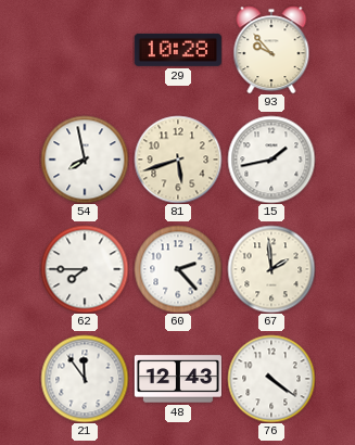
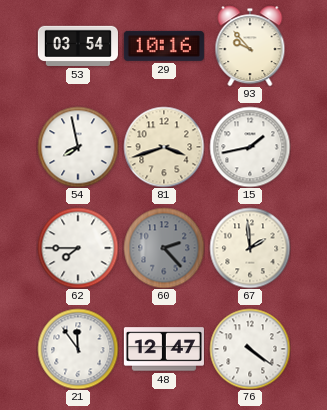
53: none -> 03:54
29: 10:28 -> 10:16
81: 5:42 -> 3:42
60 dial: white -> grey
48: 12:43 -> 12:47
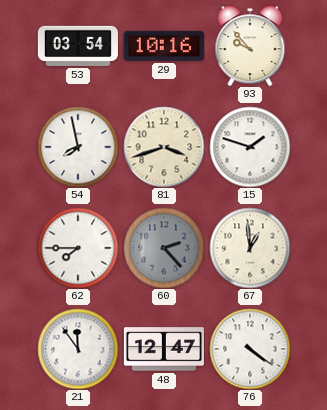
15: 1:43 -> 1:48
67: 1:59 -> 12:59
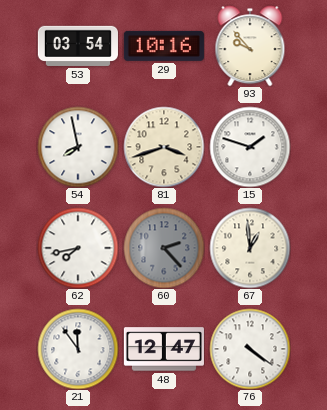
62: 7:45 -> 7:43
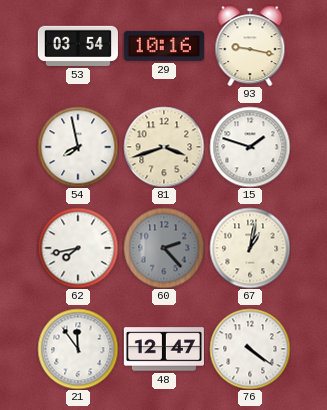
93: 9:53 -> 9:17
67: 12:59 -> 1:02
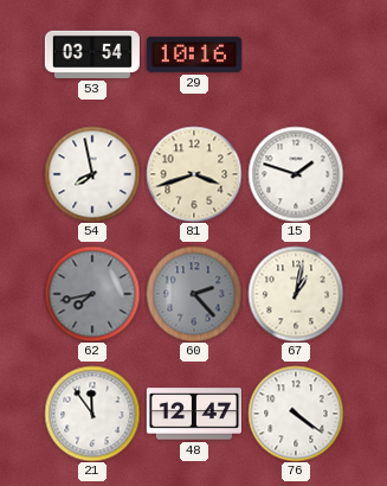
93: 9:17 -> none
62 dial: white -> grey
